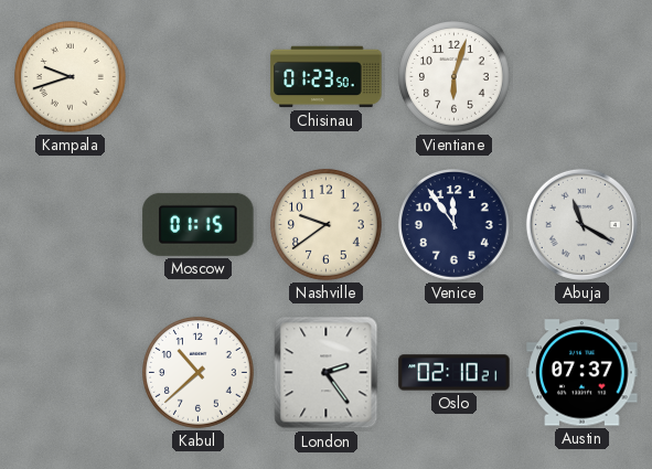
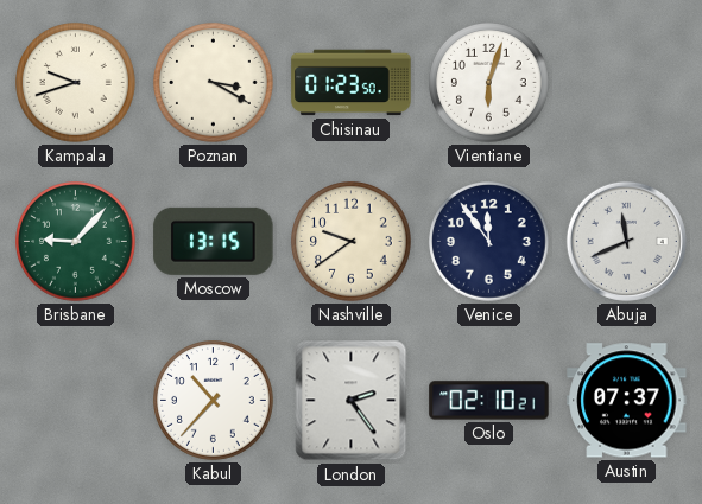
Poznan: none -> 3:20
Brisbane: none -> 9:07
Moscow: 01:15 -> 13:15
Abuja: 11:20 -> 11:41
Kabul: 10:38 -> 10:37
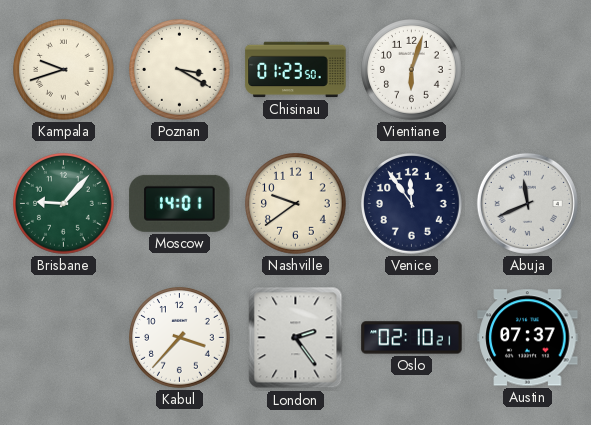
Moscow: 13:15 -> 14:01
Kabul: 10:37 -> 3:37
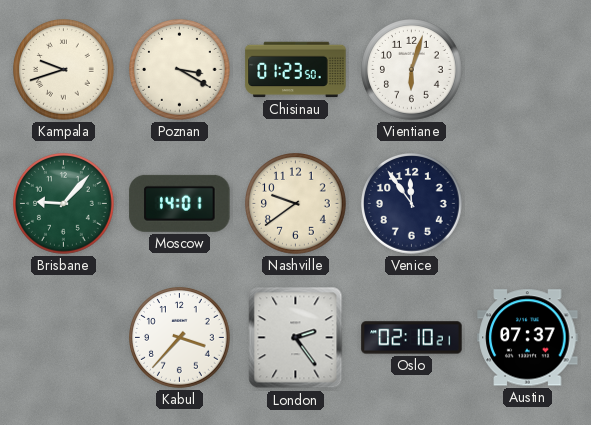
Abuja: 11:41 -> none
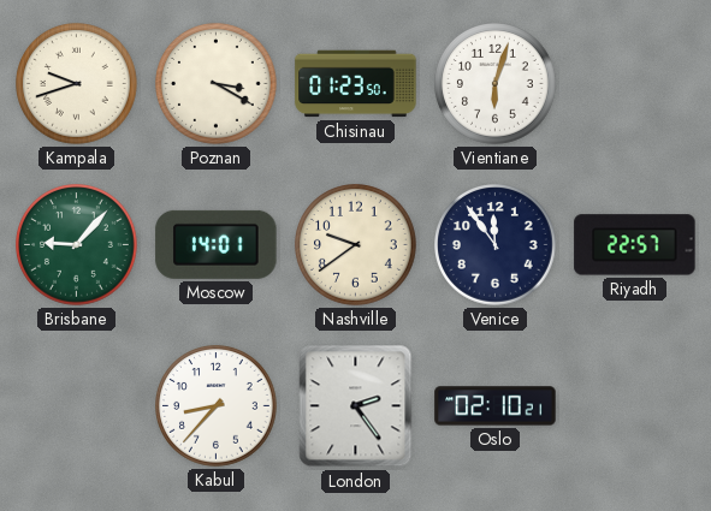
Riyadh: none -> 22:57
Kabul: 3:37 -> 8:37
Austin: 07:37 -> none
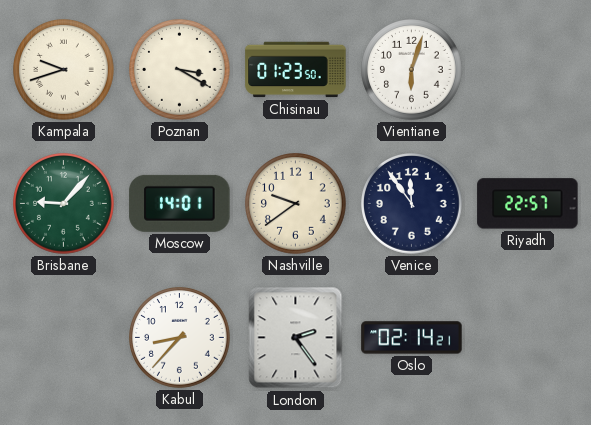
Oslo: 02:10 -> 02:14
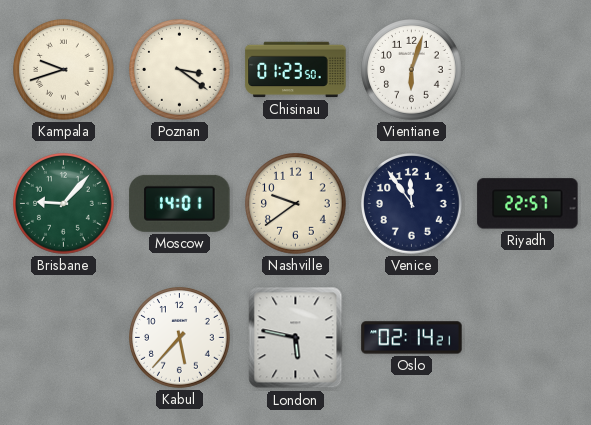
Poznan: 3:20 -> 3:21
Kabul: 8:37 -> 5:37
London: 2:24 -> 5:47
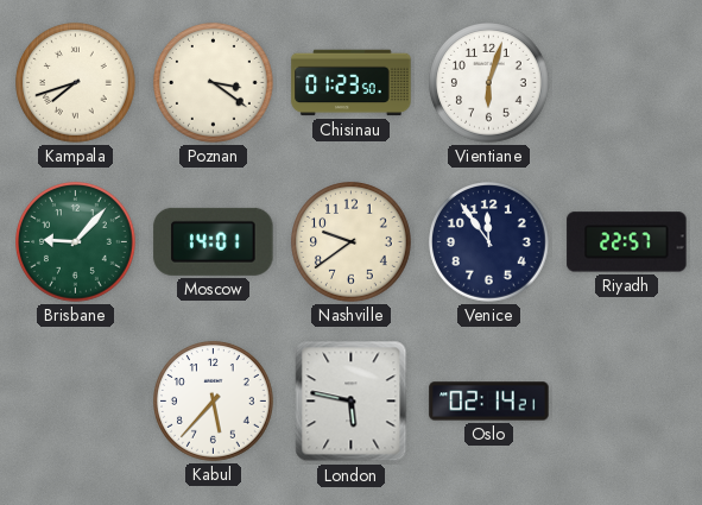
Kampala: 9:42 -> 7:42
